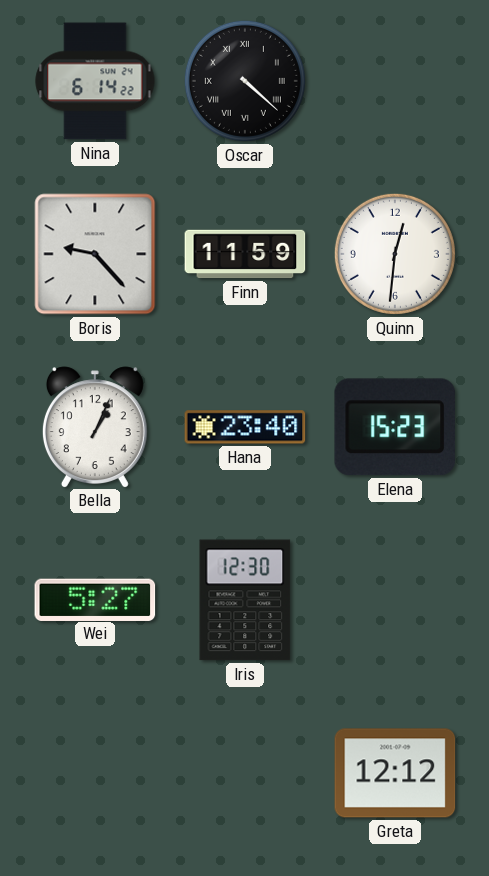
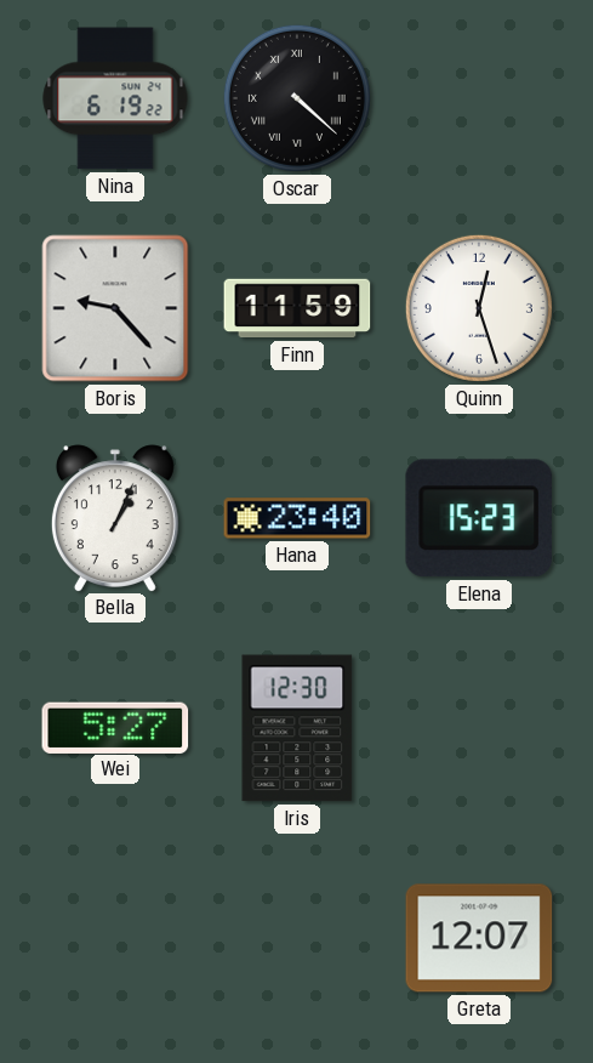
Nina: 6:14 -> 6:19
Quinn: 12:31 -> 12:27
Greta: 12:12 -> 12:07
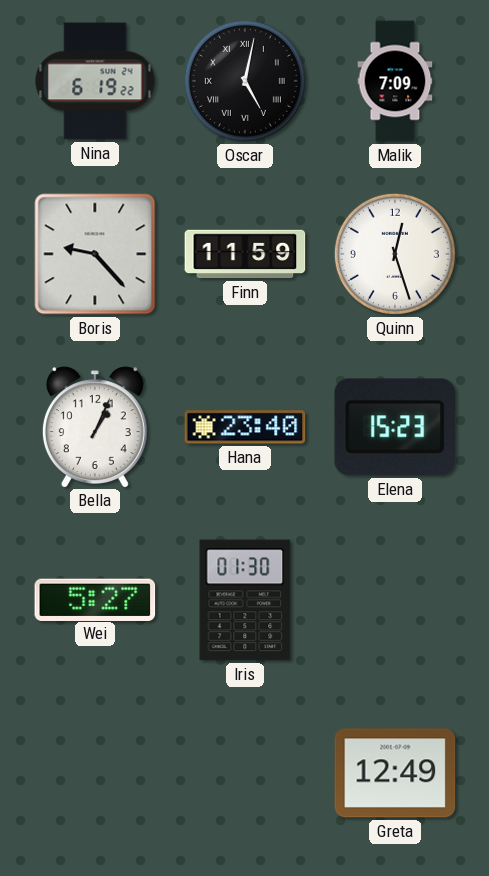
Oscar: 4:22 -> 5:02
Malik: none -> 7:09
Iris: 12:30 -> 01:30
Greta: 12:07 -> 12:49
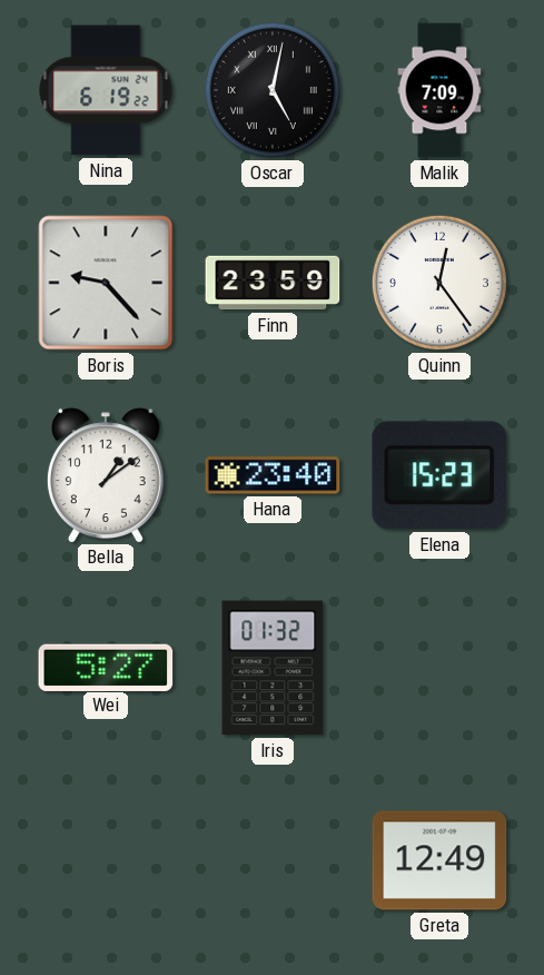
Finn: 11:59 -> 23:59
Quinn: 12:27 -> 12:24
Bella: 1:04 -> 1:09
Iris: 01:30 -> 01:32
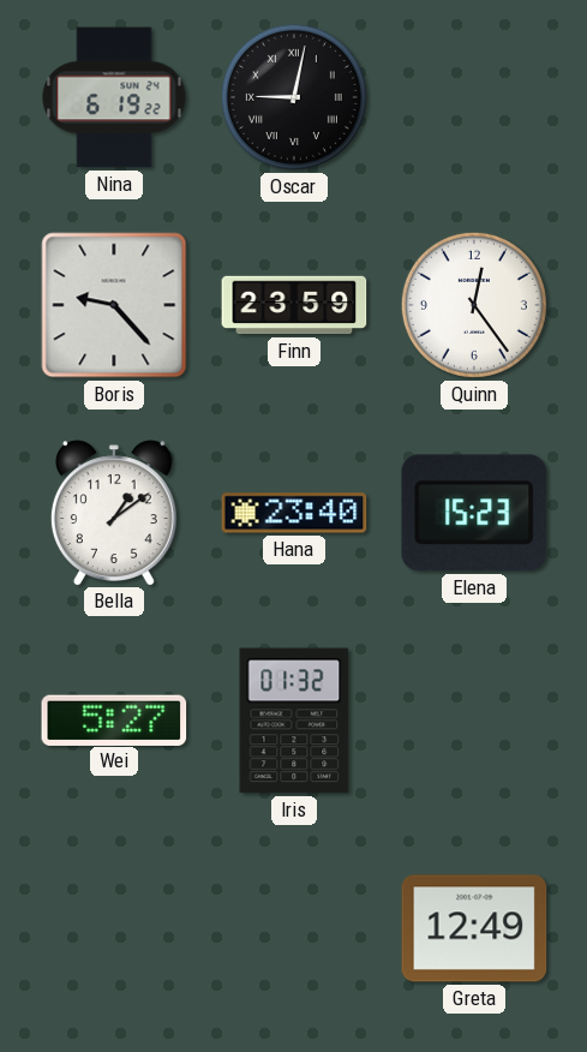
Oscar: 5:02 -> 9:02
Malik: 7:09 -> none
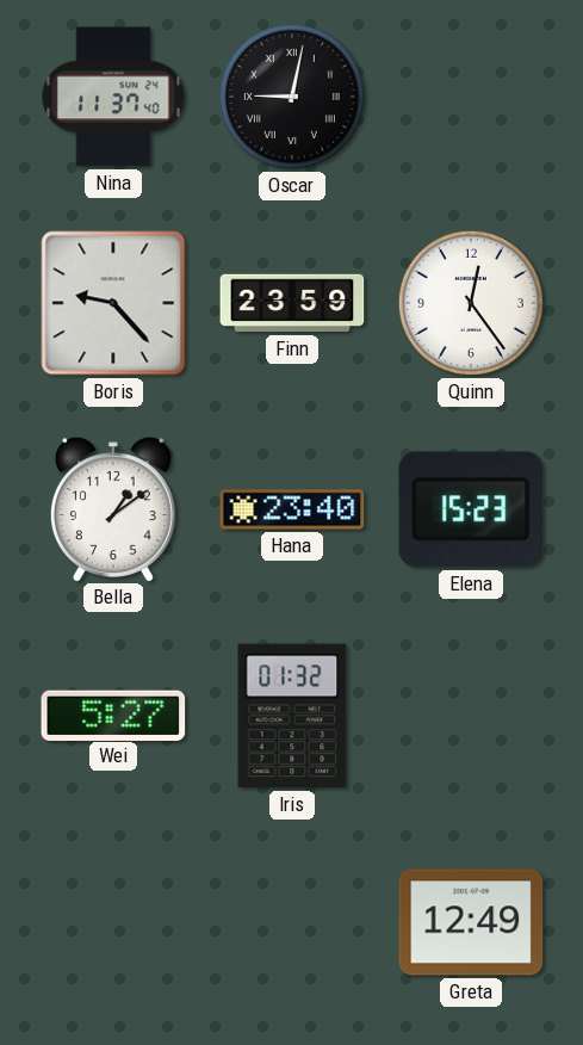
Nina: 6:19 -> 11:37
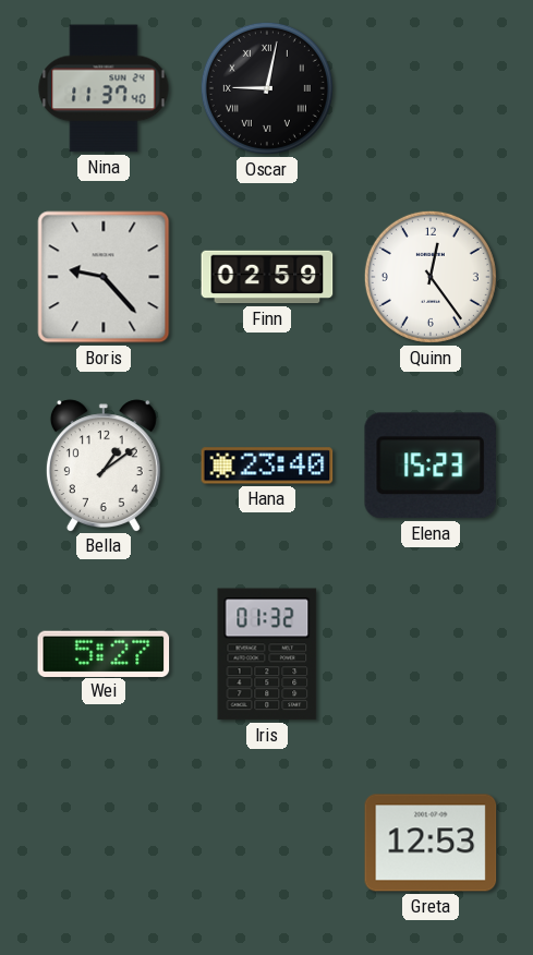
Finn: 23:59 -> 02:59
Greta: 12:49 -> 12:53
